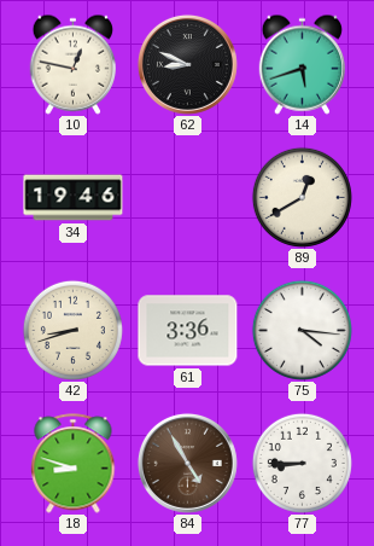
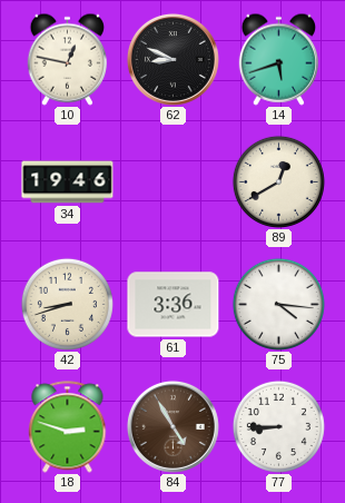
18: 8:48 -> 2:48
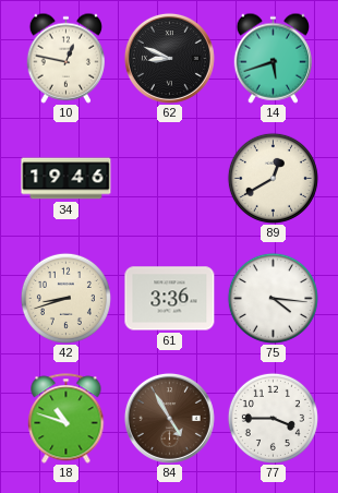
18: 2:48 -> 10:48
77: 8:45 -> 3:45
